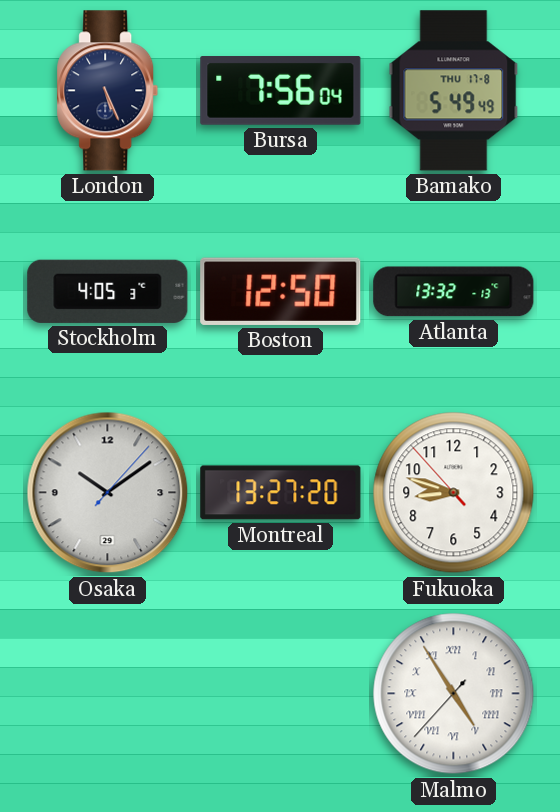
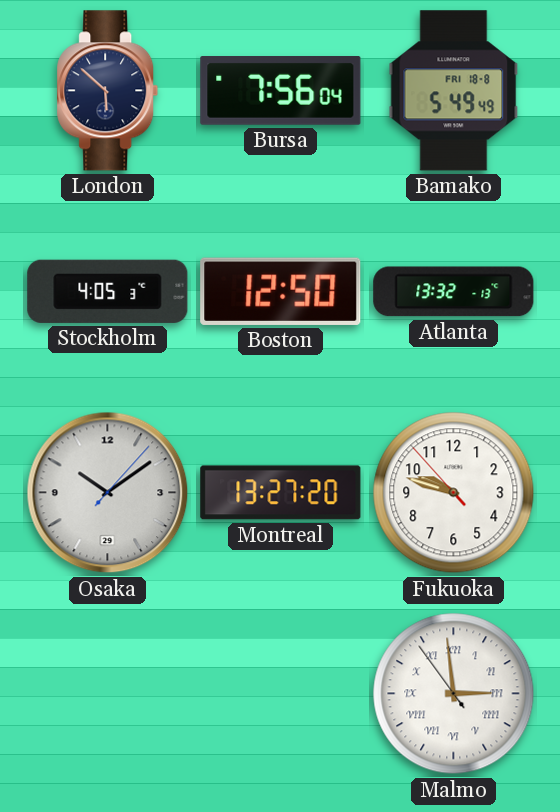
London: 5:26 -> 5:52
Bamako date: THU 17-8 -> FRI 18-8
Fukuoka: 8:47 -> 9:47
Malmo: 4:54 -> 2:58
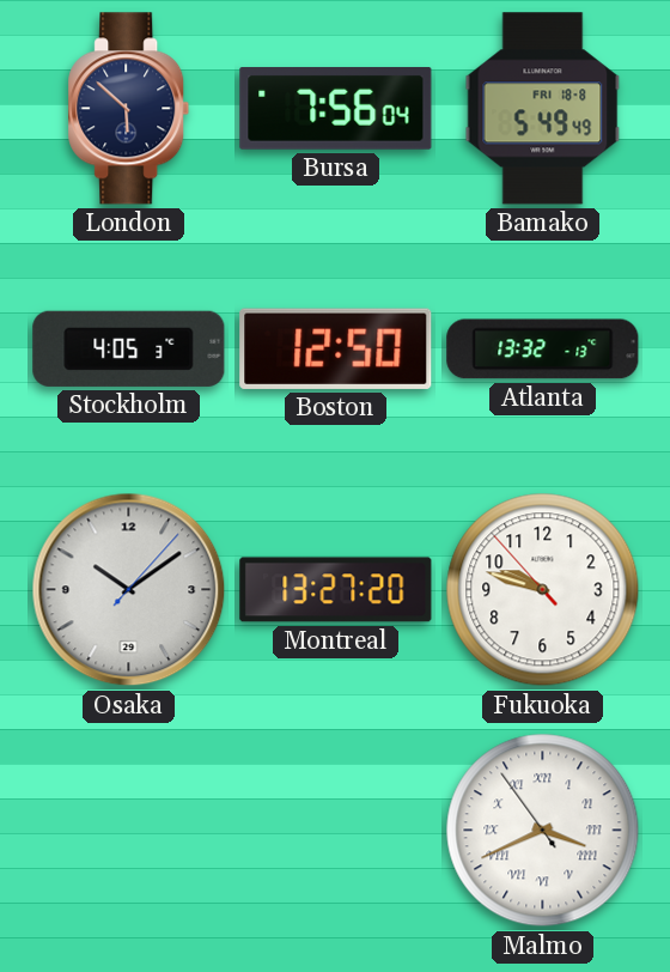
Malmo: 2:58 -> 3:40
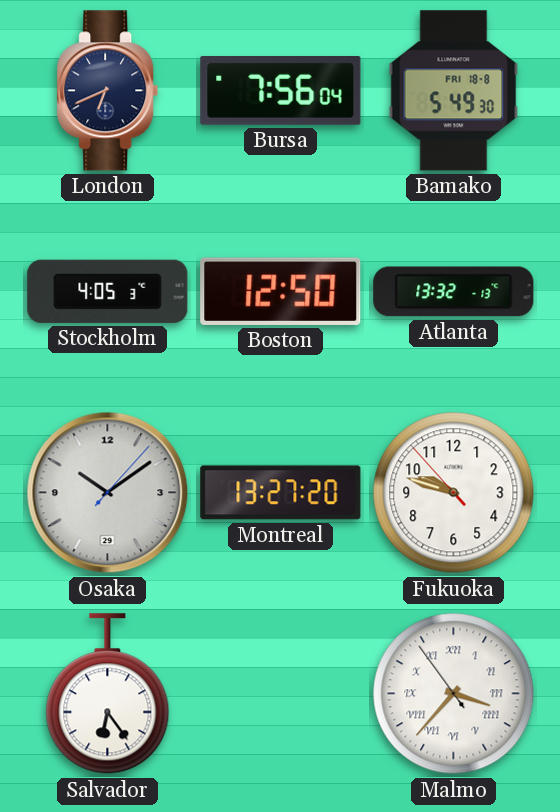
London: 5:52 -> 6:41
Bamako: 5:49:49 -> 5:49:30
Salvador: none -> 6:24
Malmo: 3:40 -> 3:36
